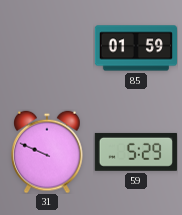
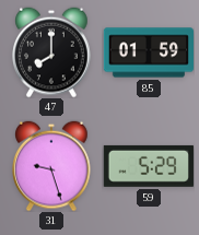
47: none -> 8:00
31: 9:49 -> 9:27
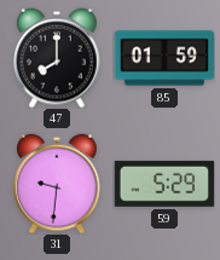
31: 9:27 -> 9:31
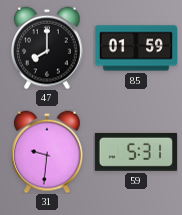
59: 5:29 -> 5:31
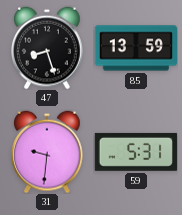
47: 8:00 -> 8:27
85: 01:59 -> 13:59
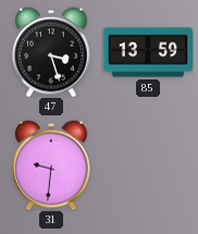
47: 8:27 -> 3:27
59: 5:31 -> none
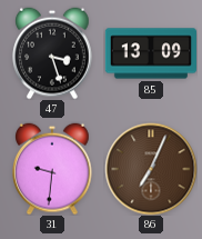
85: 13:59 -> 13:09
86: none -> 7:04
